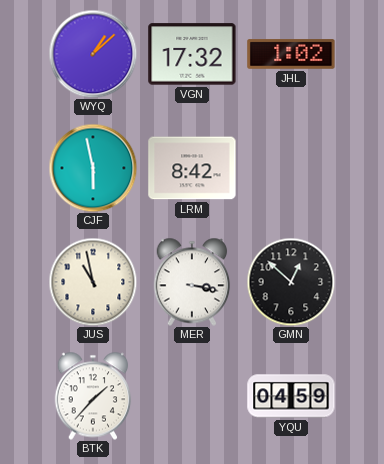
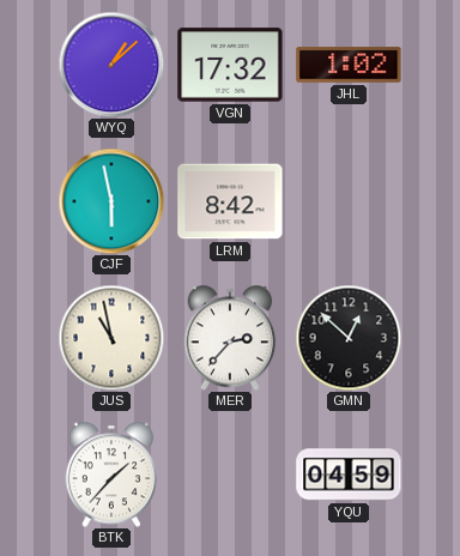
MER: 3:17 -> 2:37
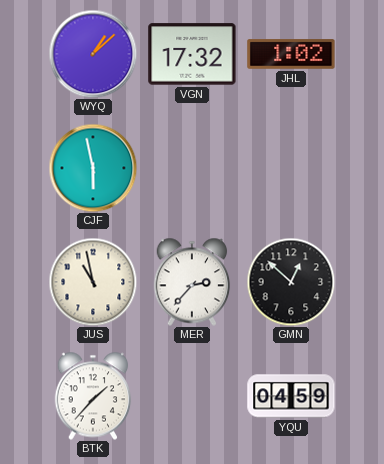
LRM: 8:42 -> none
